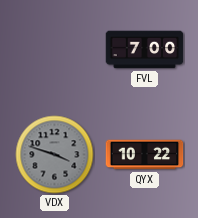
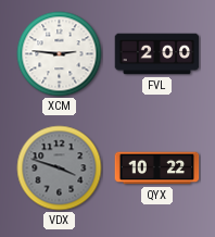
XCM: none -> 2:46
FVL: 7:00 -> 2:00
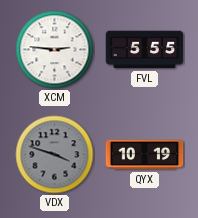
FVL: 2:00 -> 5:55
QYX: 10:22 -> 10:19
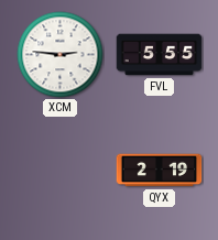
VDX: 3:48 -> none
QYX: 10:19 -> 2:19
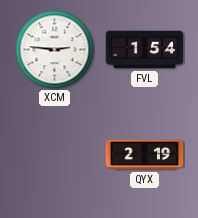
FVL: 5:55 -> 1:54
